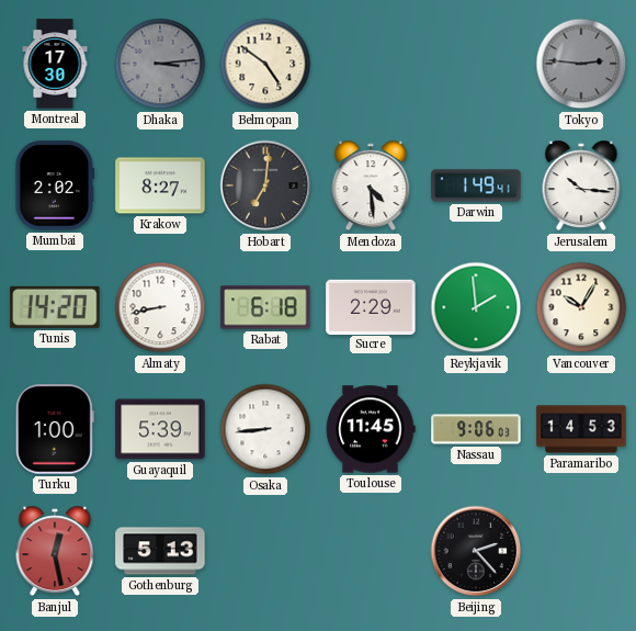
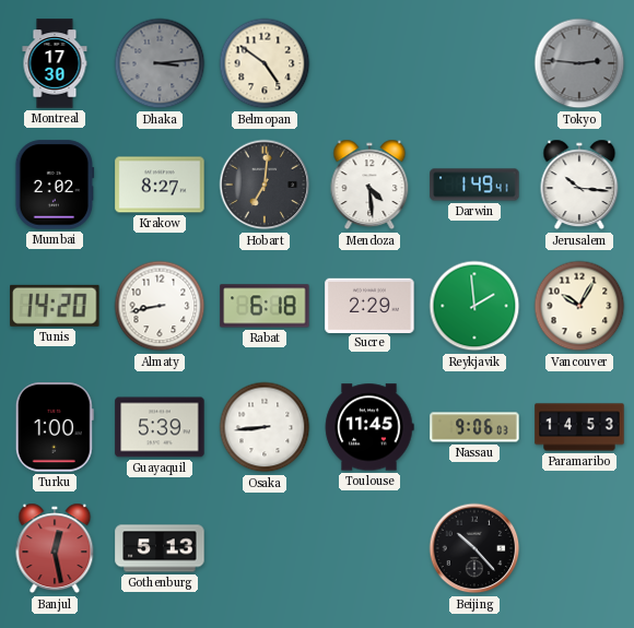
Beijing: 2:23 -> 10:23
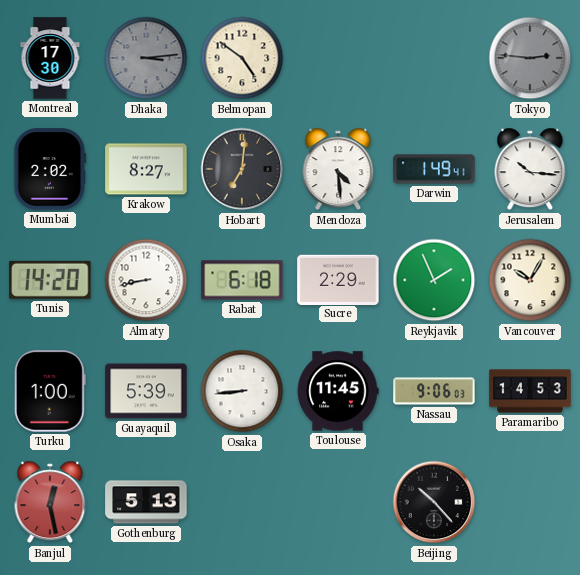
Reykjavik: 1:59 -> 1:56
